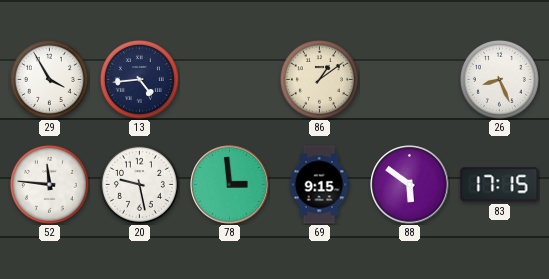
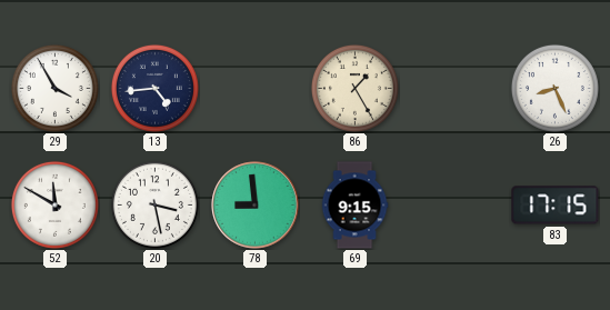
86: 1:09 -> 1:25
52: 11:46 -> 11:50
20: 9:28 -> 3:28
78: 2:59 -> 8:59
88: 5:51 -> none
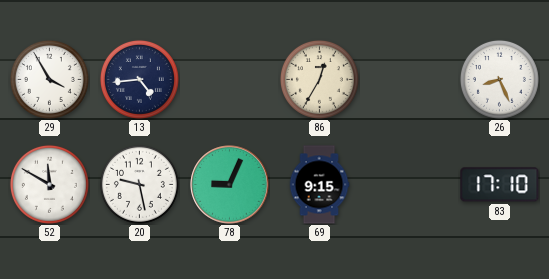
86: 1:25 -> 12:35
20: 3:28 -> 9:28
78: 8:59 -> 9:04
83: 17:15 -> 17:10
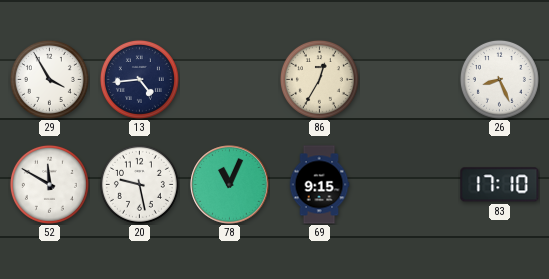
78: 9:04 -> 11:04
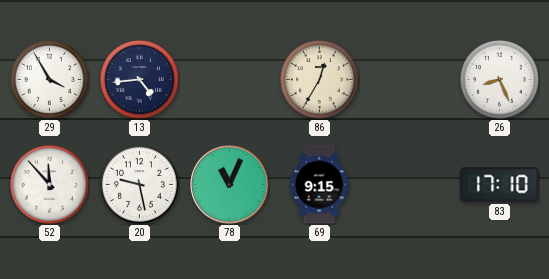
52: 11:50 -> 11:53
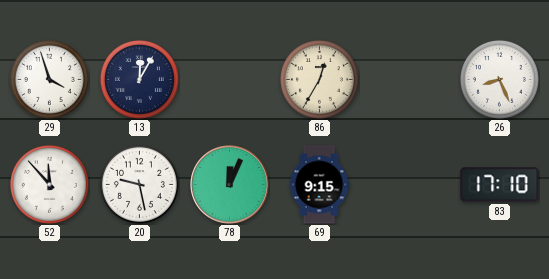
29: 3:55 -> 3:57
13: 4:44 -> 12:05
78: 11:04 -> 12:04
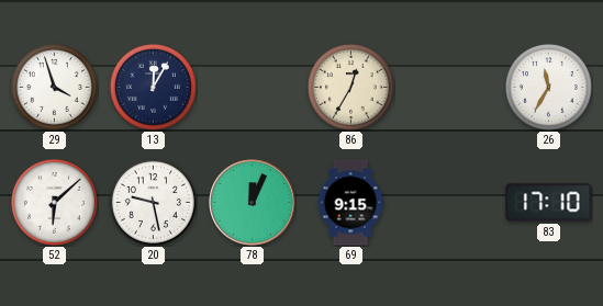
26: 8:26 -> 11:35
52: 11:53 -> 6:08
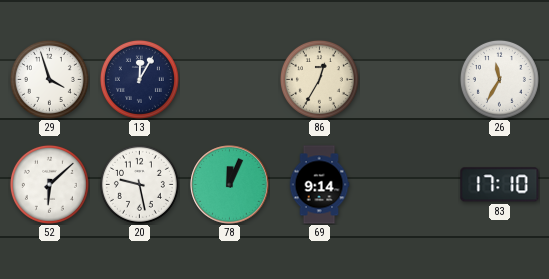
69: 9:15 -> 9:14
